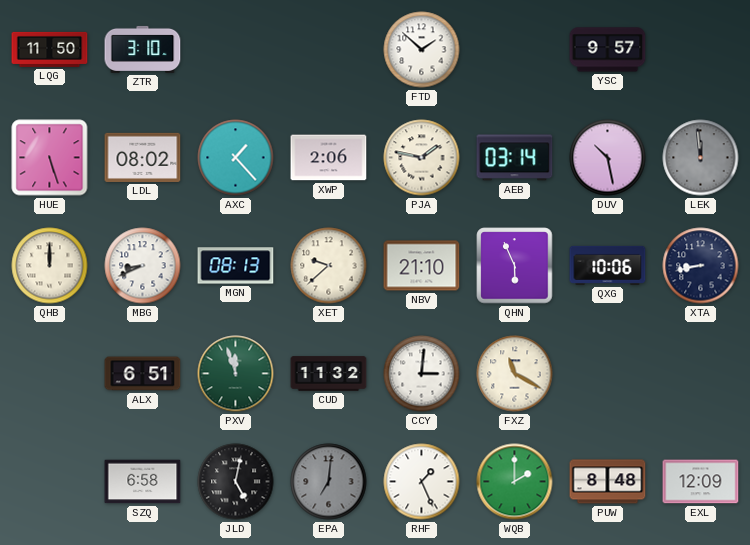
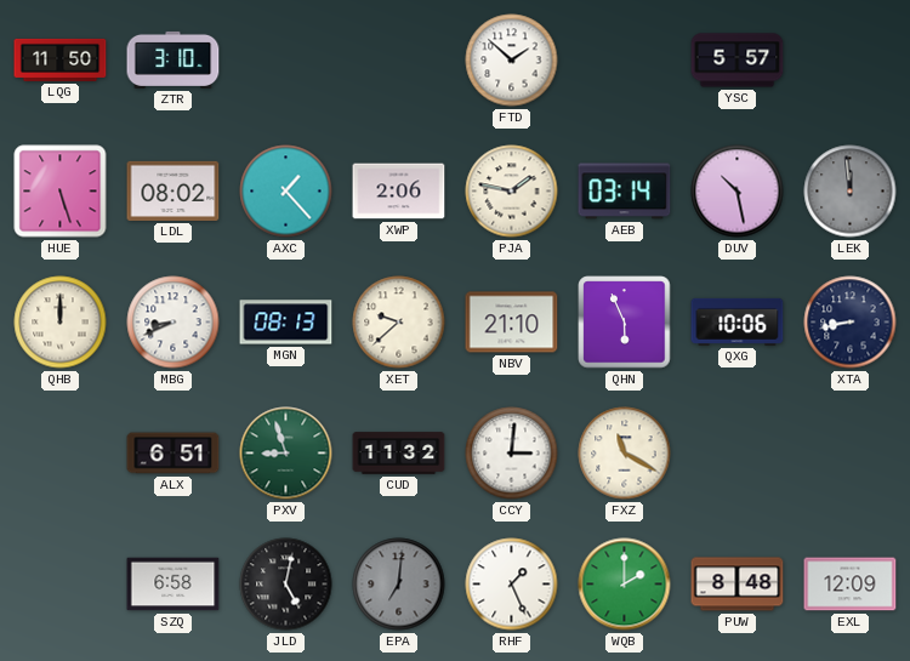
YSC: 9:57 -> 5:57
PXV: 11:57 -> 8:57
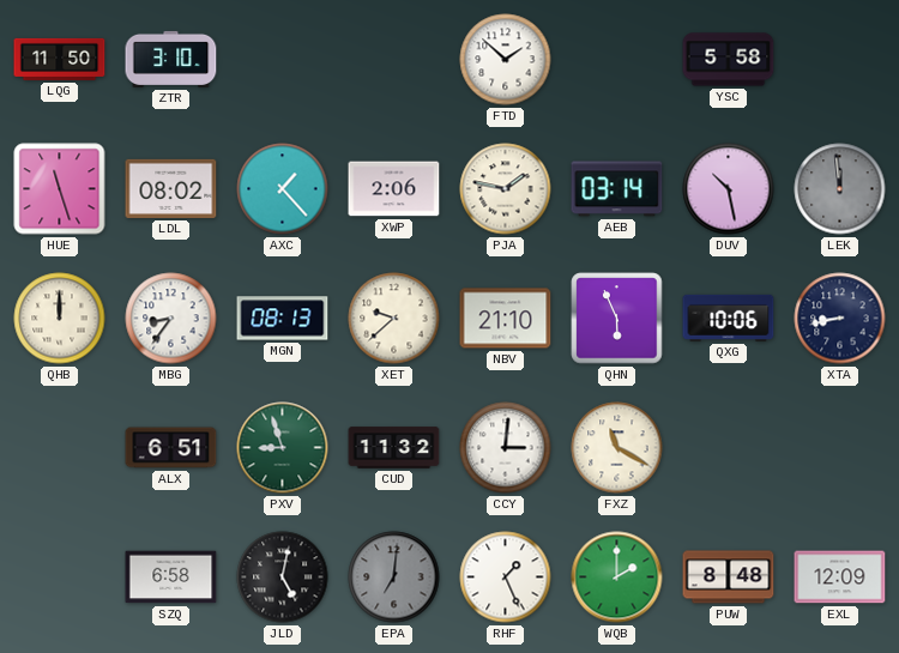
YSC: 5:57 -> 5:58
HUE: 5:27 -> 11:27
MBG: 8:41 -> 8:36
